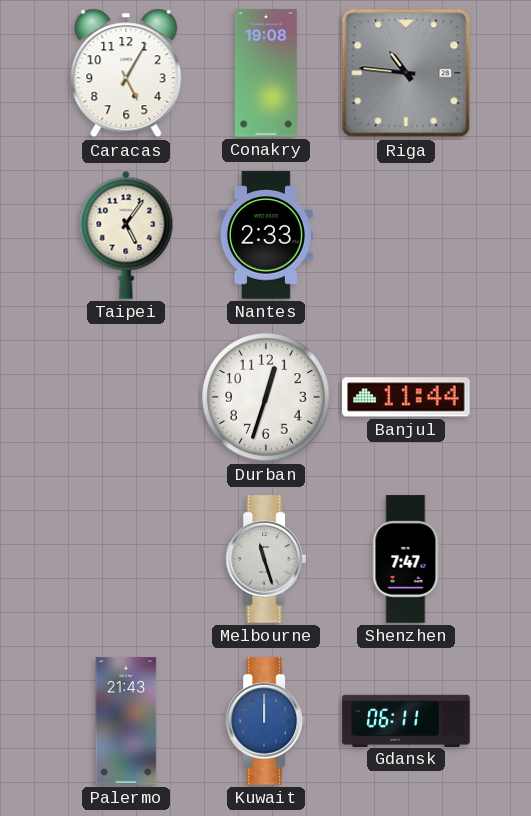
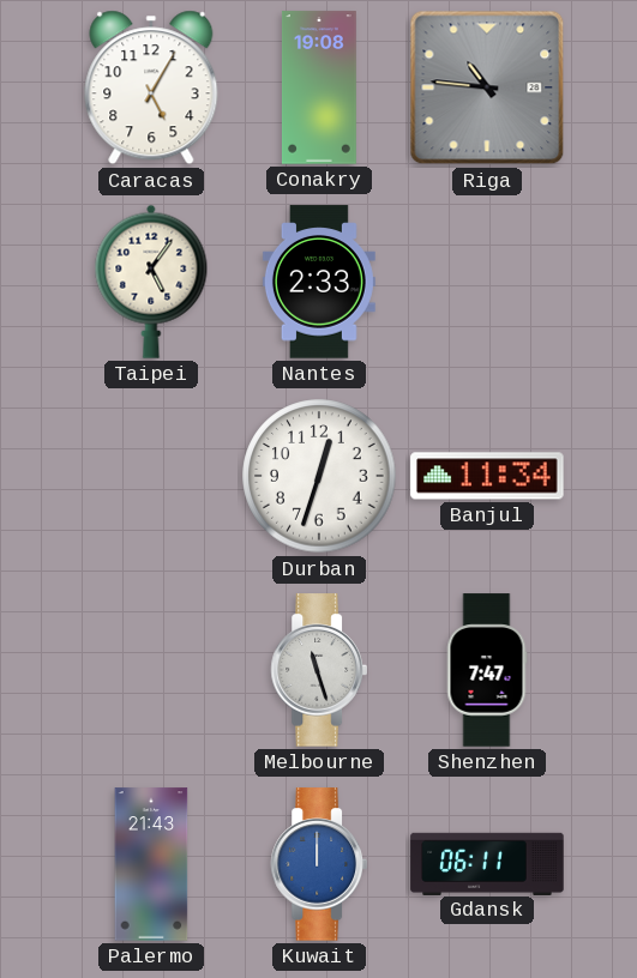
Banjul: 11:44 -> 11:34
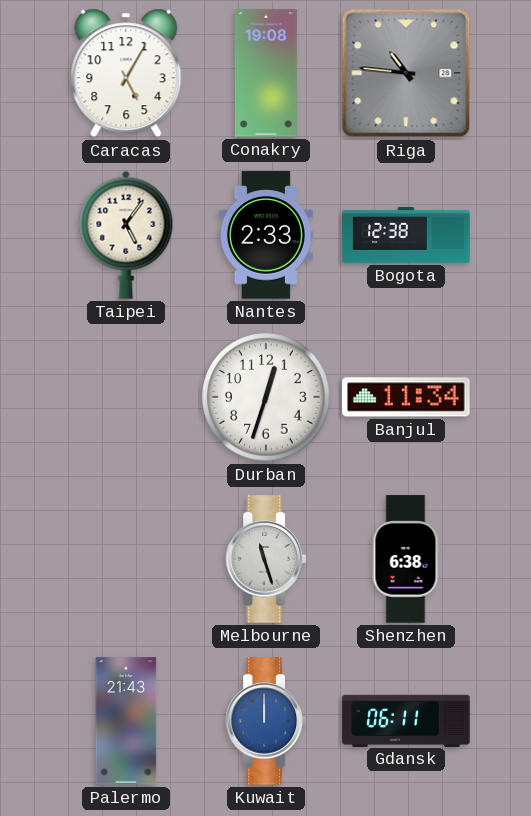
Bogota: none -> 12:38
Shenzhen: 7:47 -> 6:38
